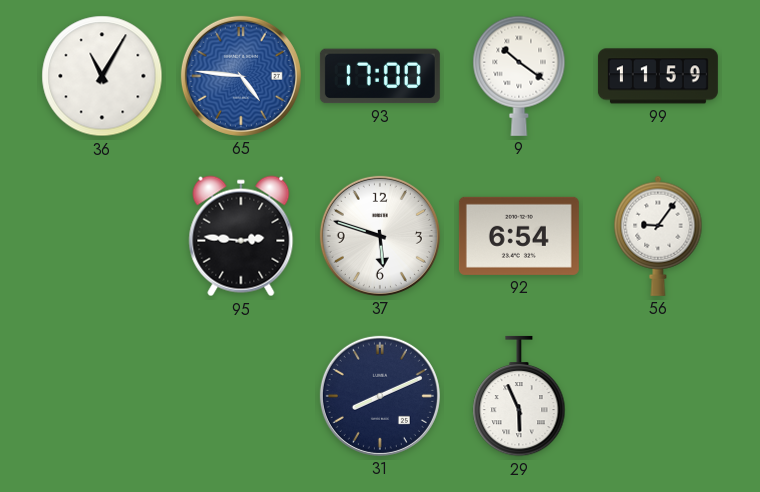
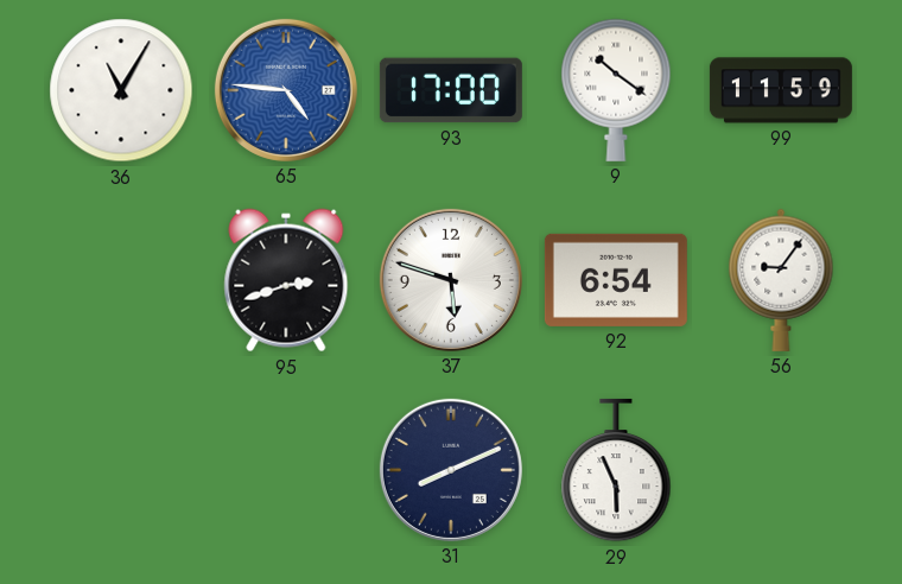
95: 2:46 -> 2:42
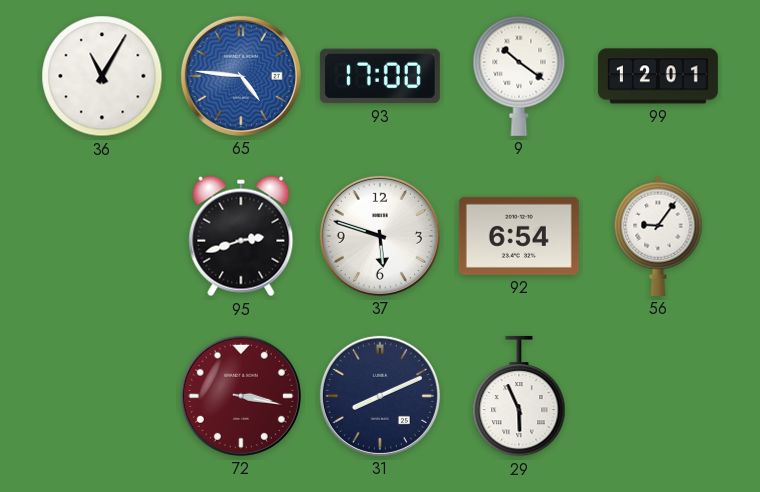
99: 11:59 -> 12:01
72: none -> 3:17
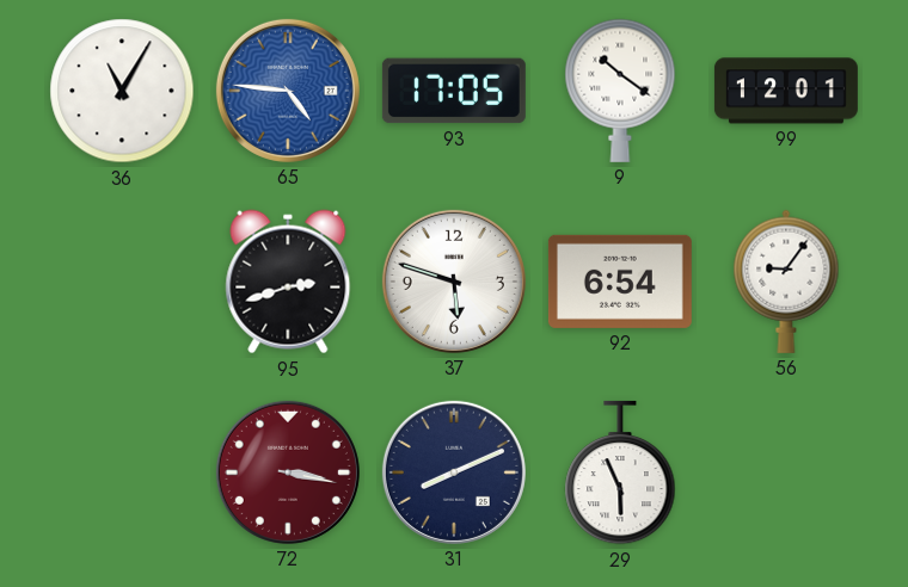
93: 17:00 -> 17:05
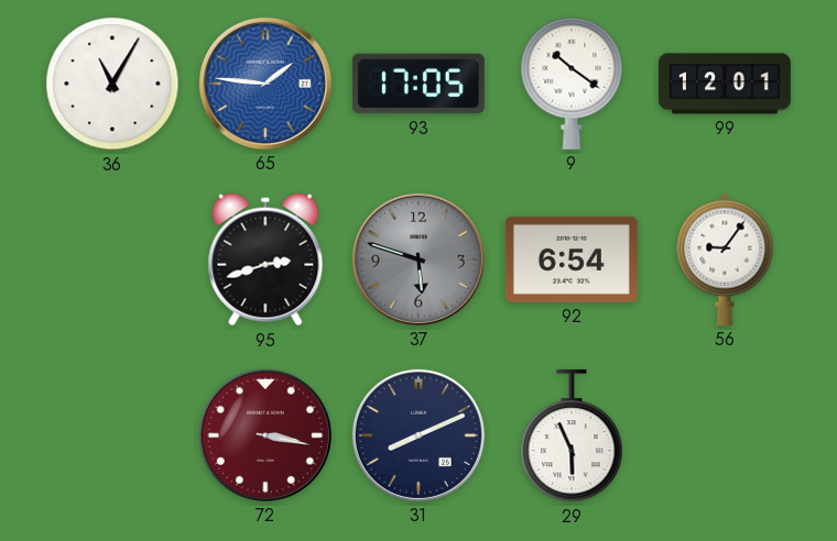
65: 4:46 -> 1:46
37 dial: white -> grey
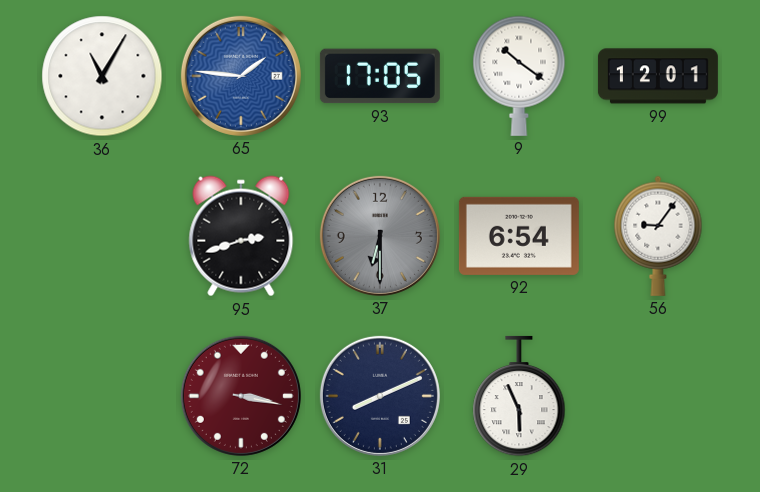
37: 5:48 -> 6:30
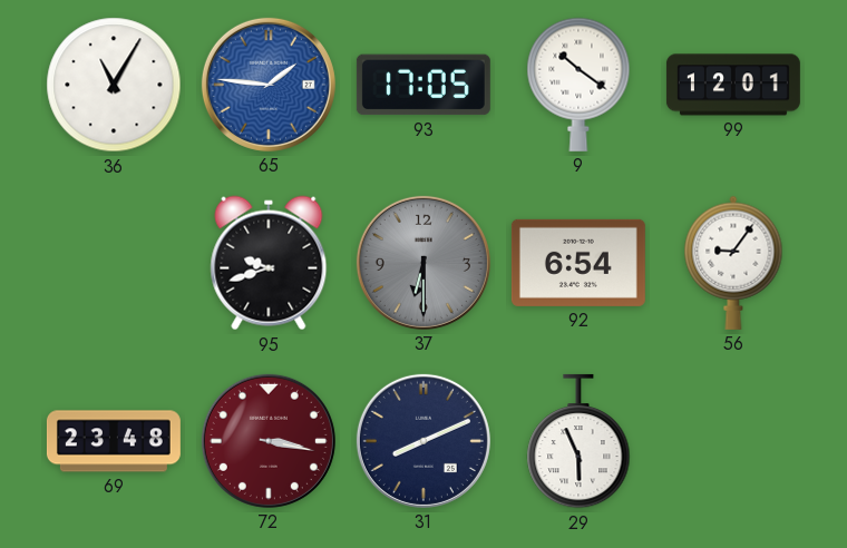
95: 2:42 -> 9:42
69: none -> 23:48
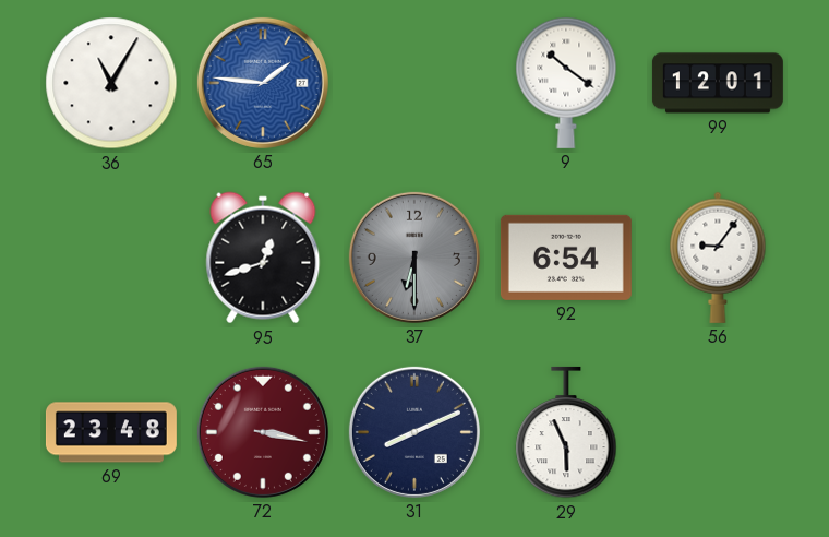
93: 17:05 -> none
95: 9:42 -> 12:42
